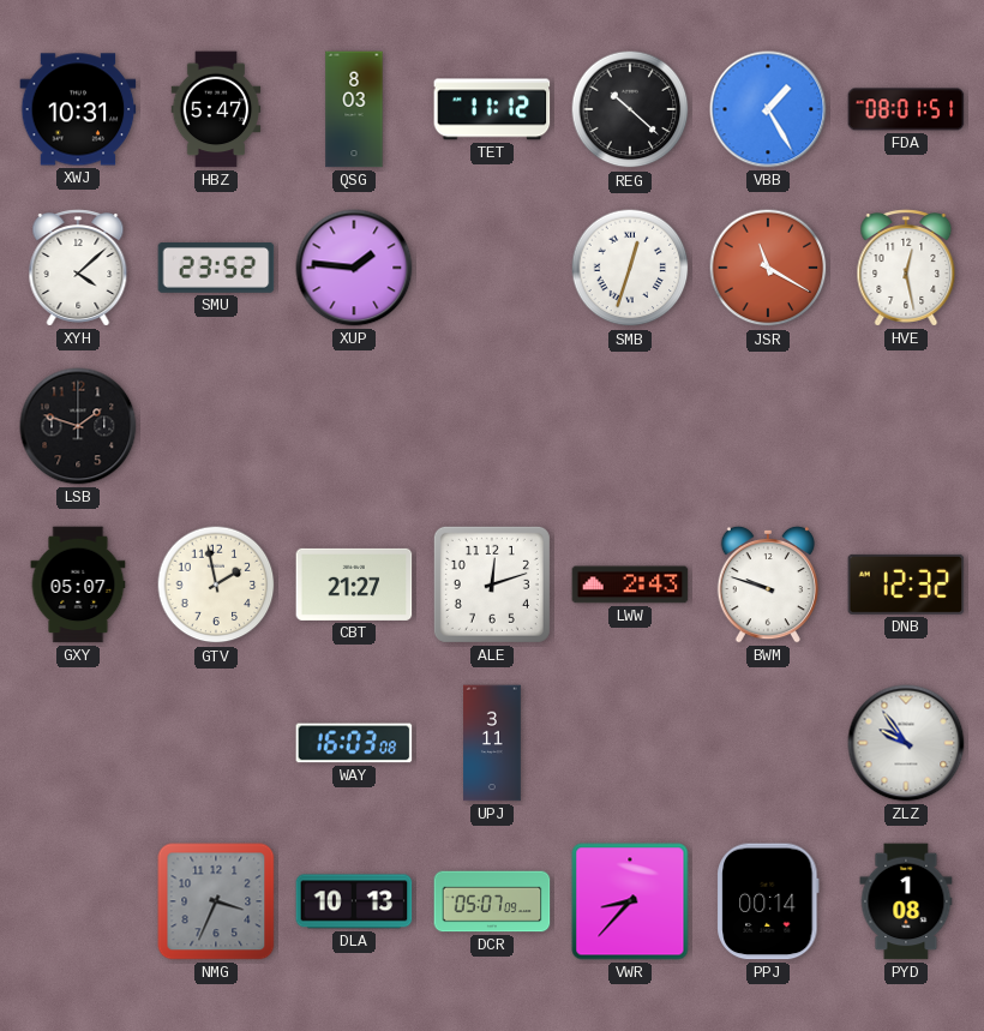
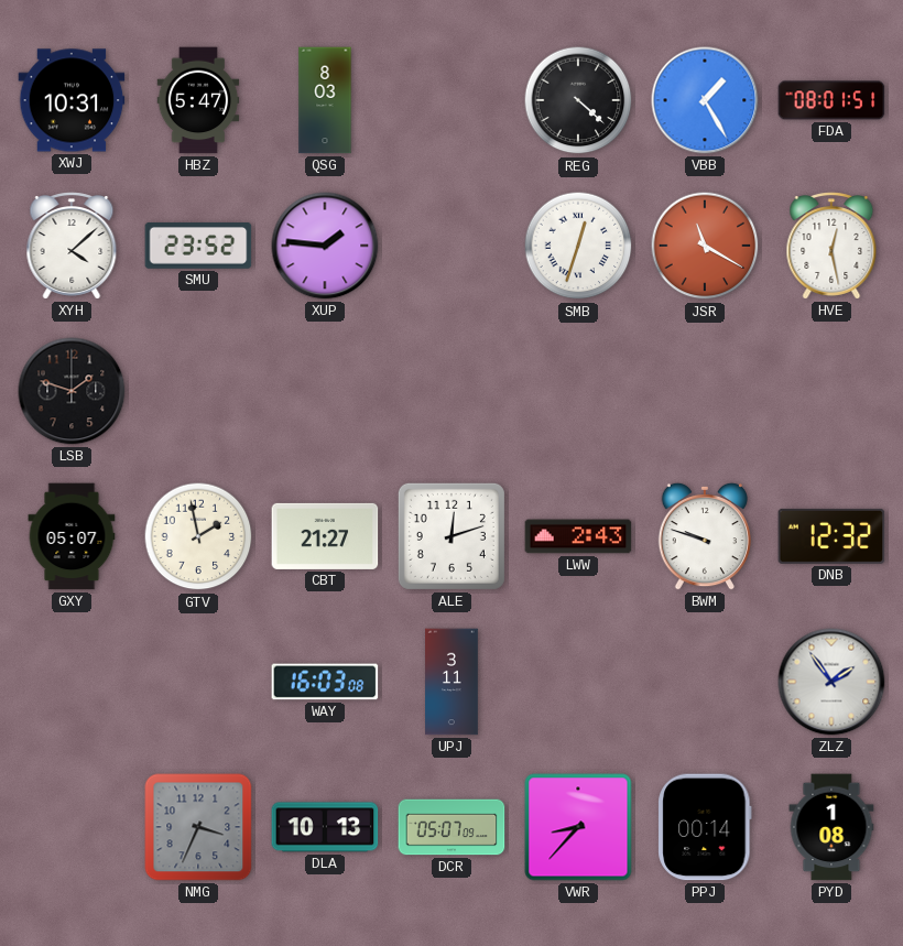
TET: 11:12 -> none
REG: 10:22 -> 4:22
ZLZ: 9:54 -> 1:54
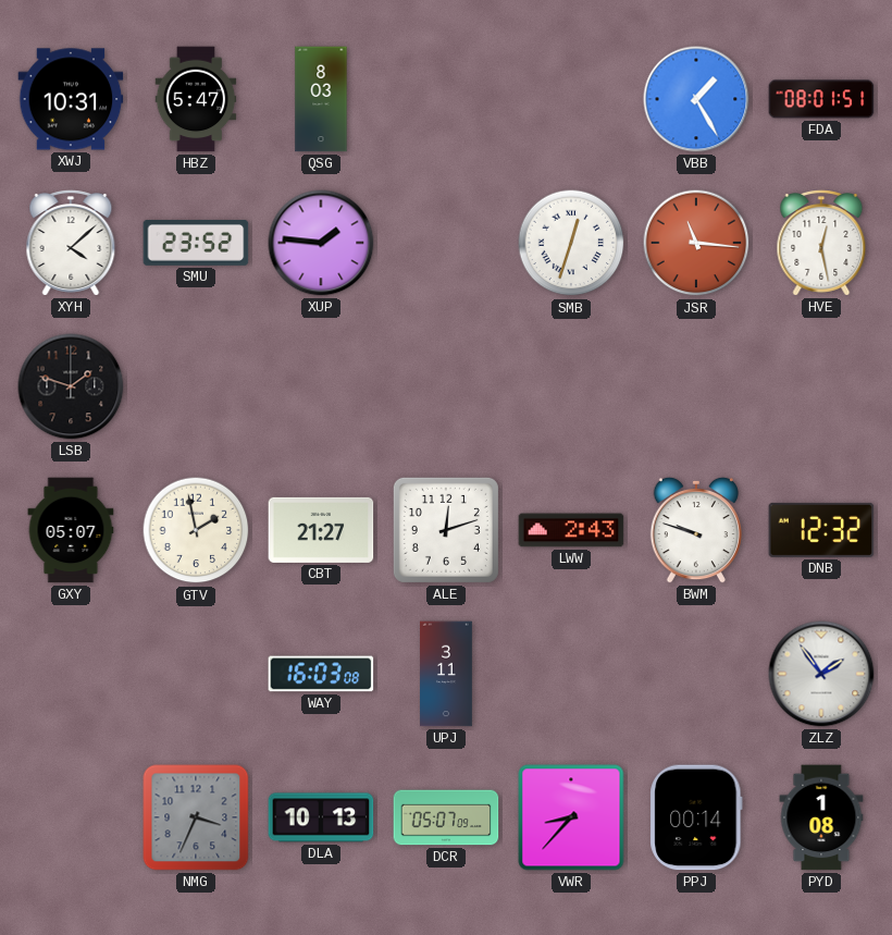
REG: 4:22 -> none
JSR: 11:20 -> 11:16
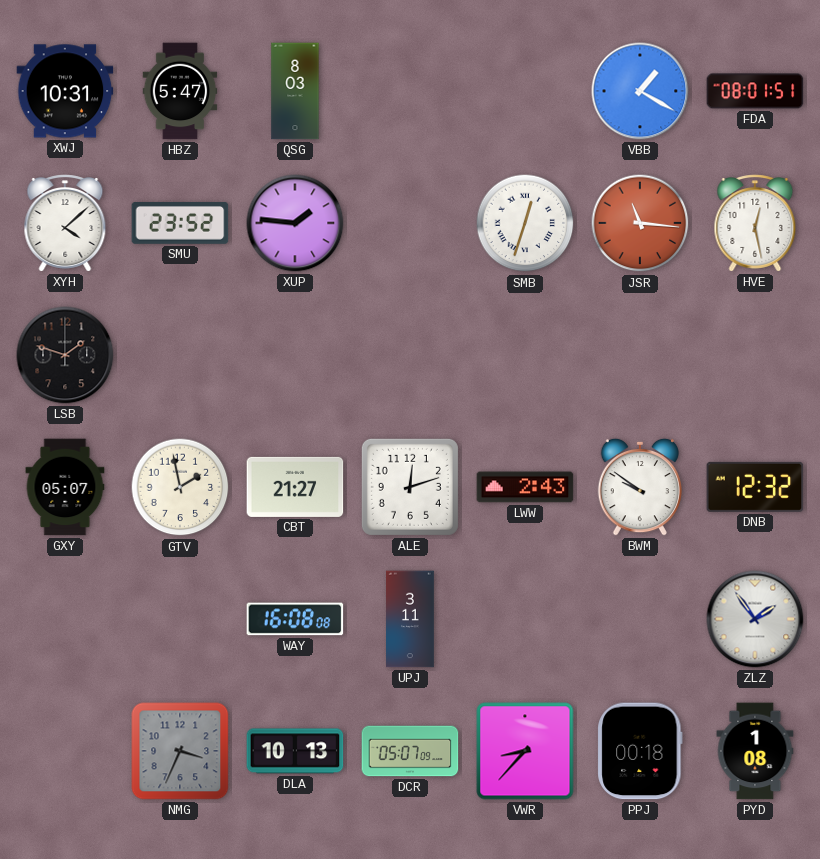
VBB: 1:25 -> 1:20
BWM: 9:48 -> 9:51
WAY: 16:03 -> 16:08
PPJ: 00:14 -> 00:18
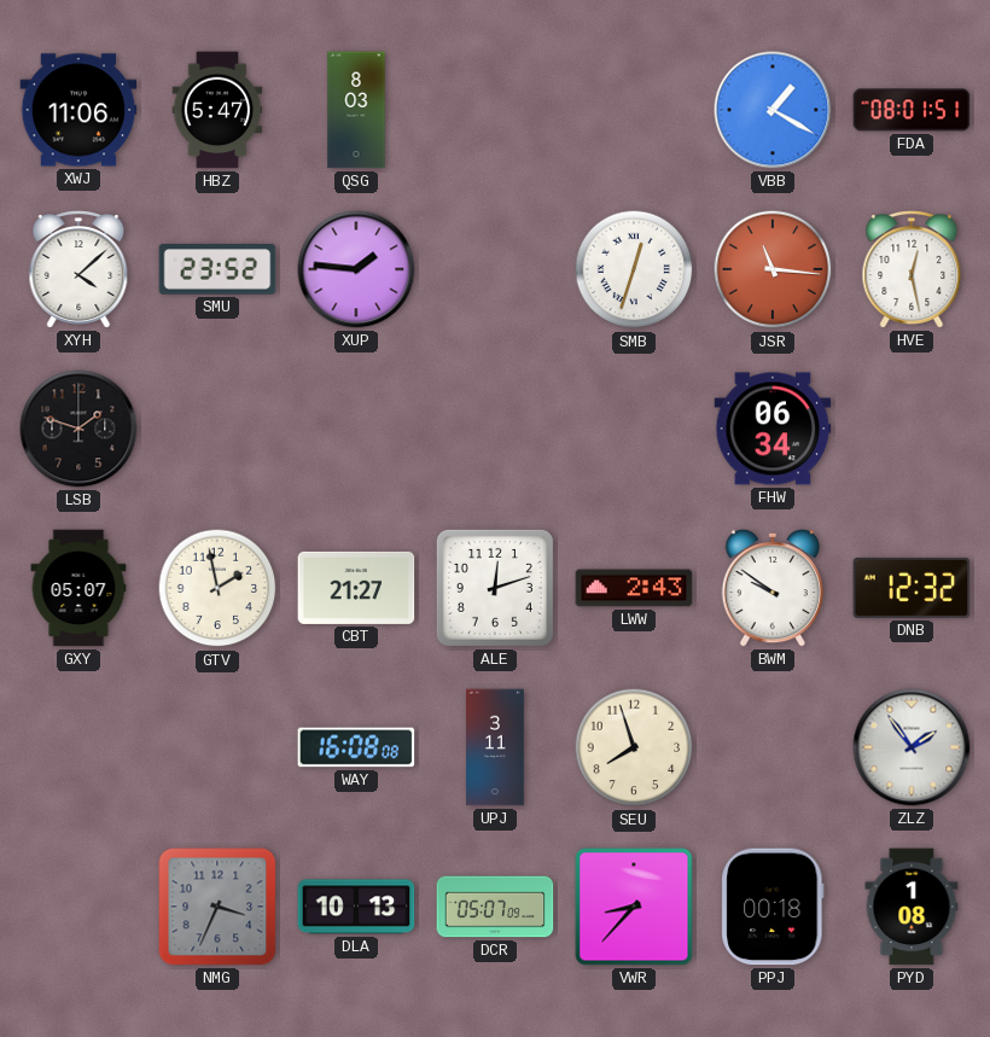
XWJ: 10:31 -> 11:06
FHW: none -> 06:34
SEU: none -> 7:57
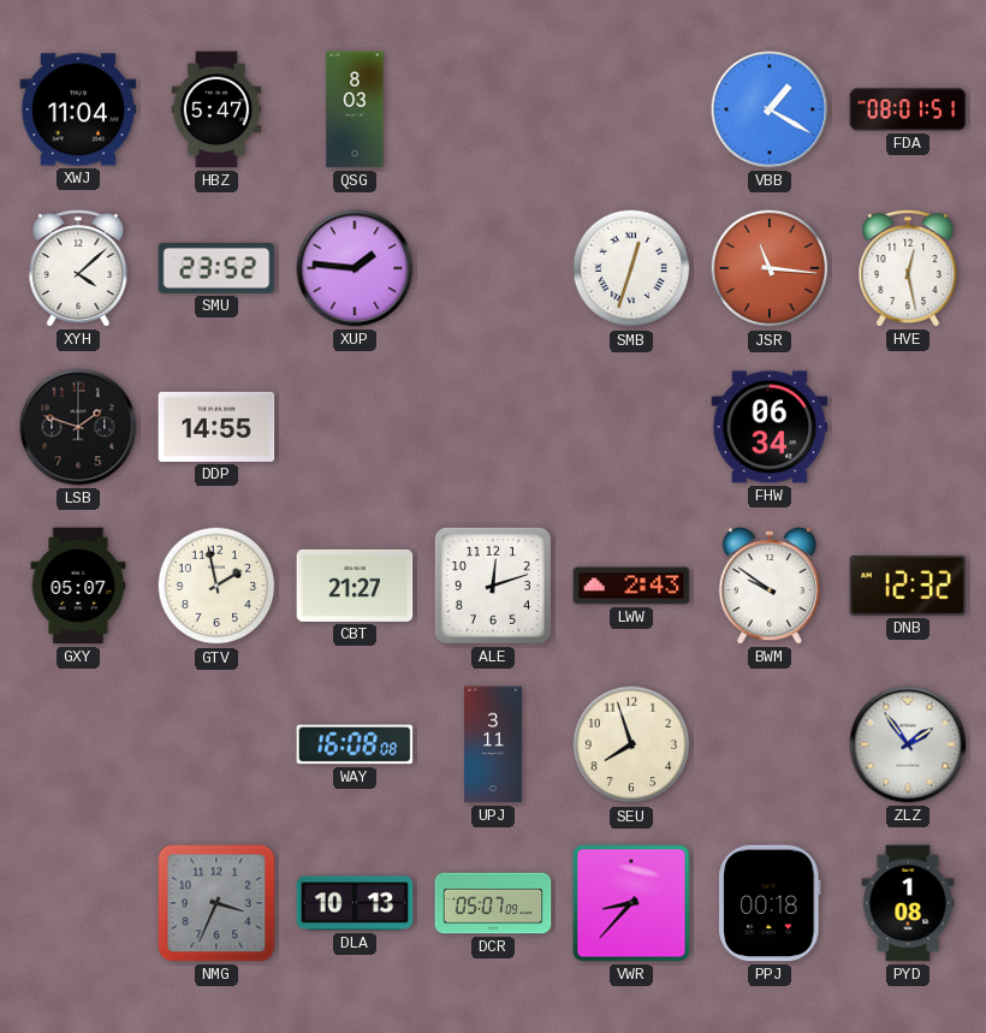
XWJ: 11:06 -> 11:04
DDP: none -> 14:55
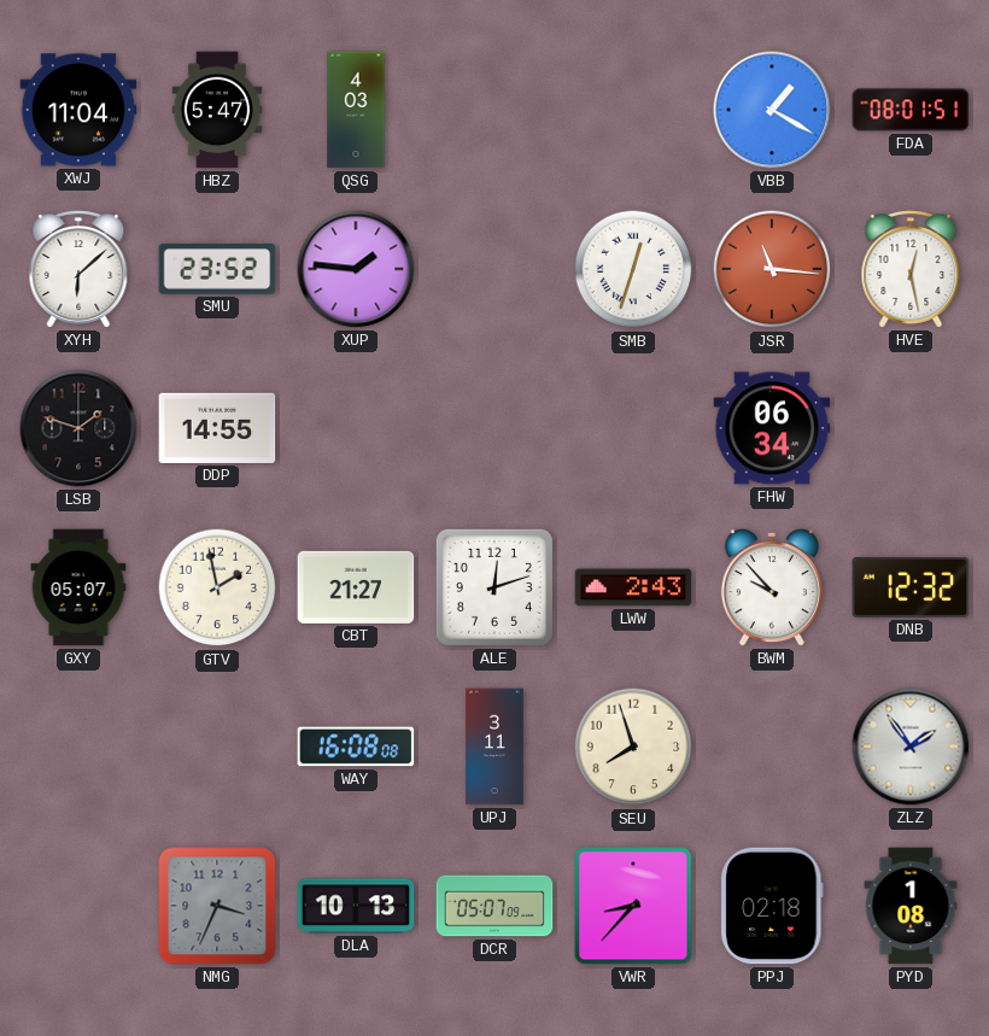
QSG: 8:03 -> 4:03
XYH: 4:08 -> 6:08
BWM: 9:51 -> 9:53
PPJ: 00:18 -> 02:18
